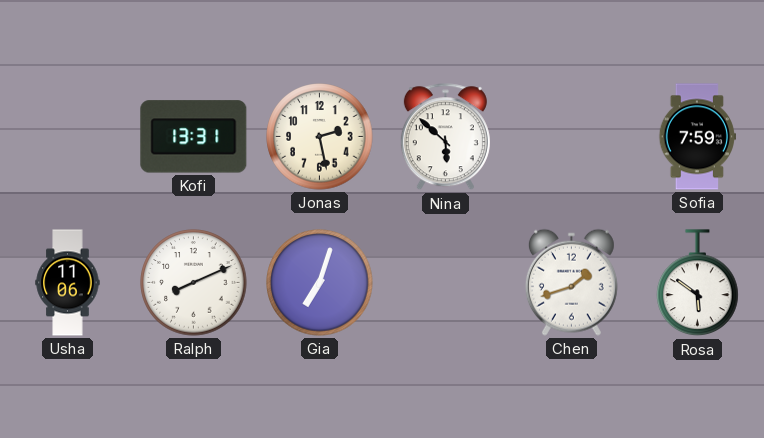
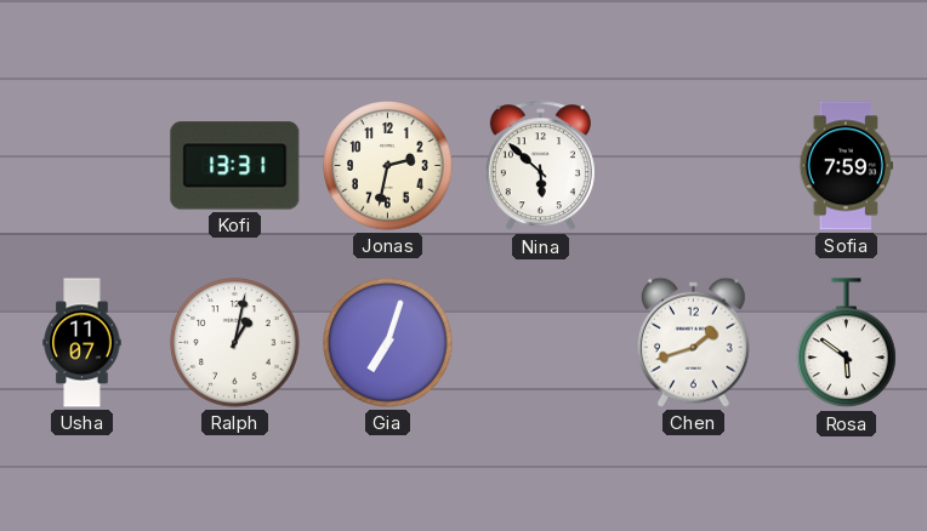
Jonas: 2:28 -> 2:32
Usha: 11:06 -> 11:07
Ralph: 8:11 -> 1:02
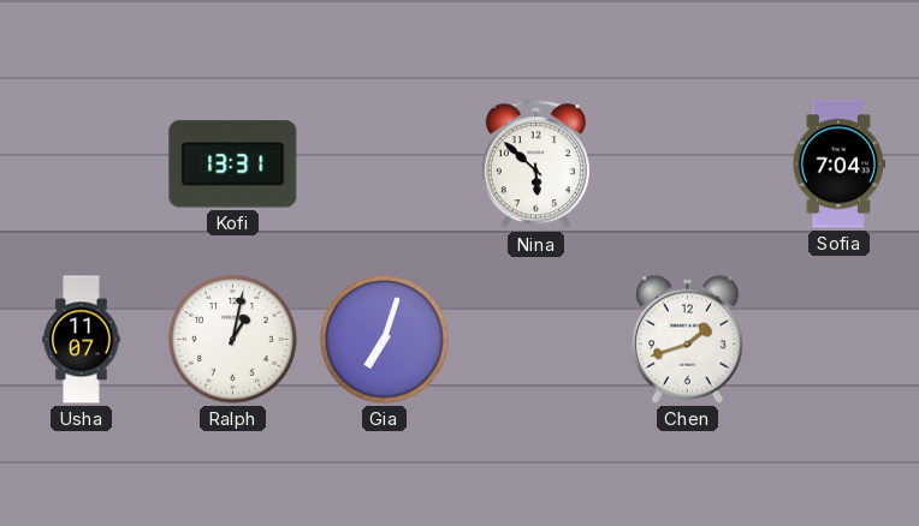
Jonas: 2:32 -> none
Sofia: 7:59 -> 7:04
Rosa: 5:51 -> none
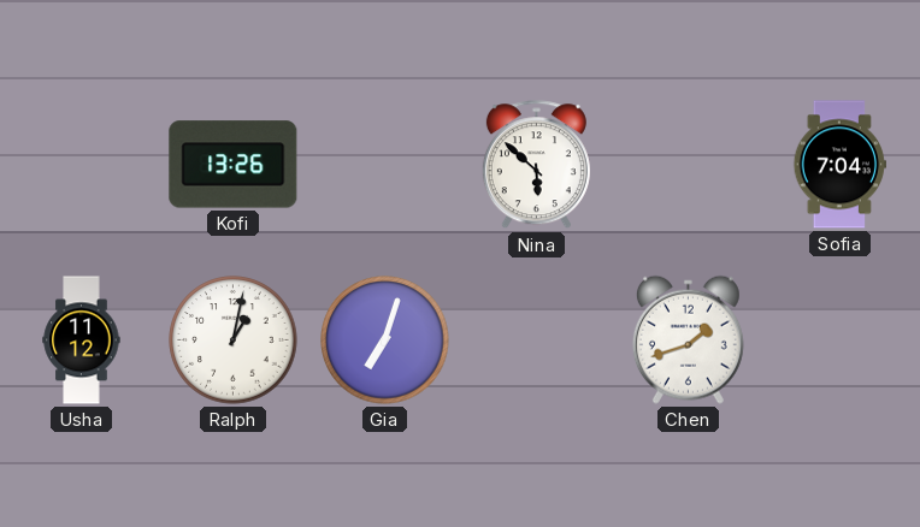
Kofi: 13:31 -> 13:26
Usha: 11:07 -> 11:12
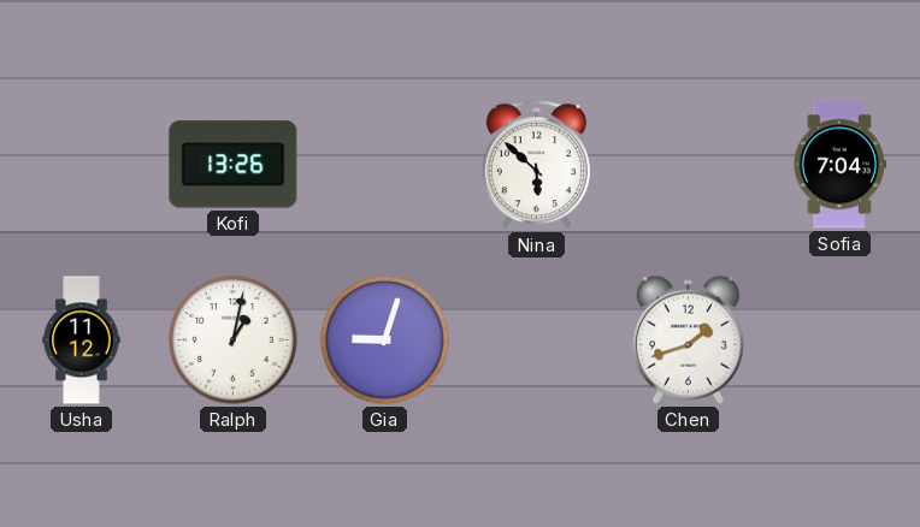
Gia: 7:03 -> 9:03
